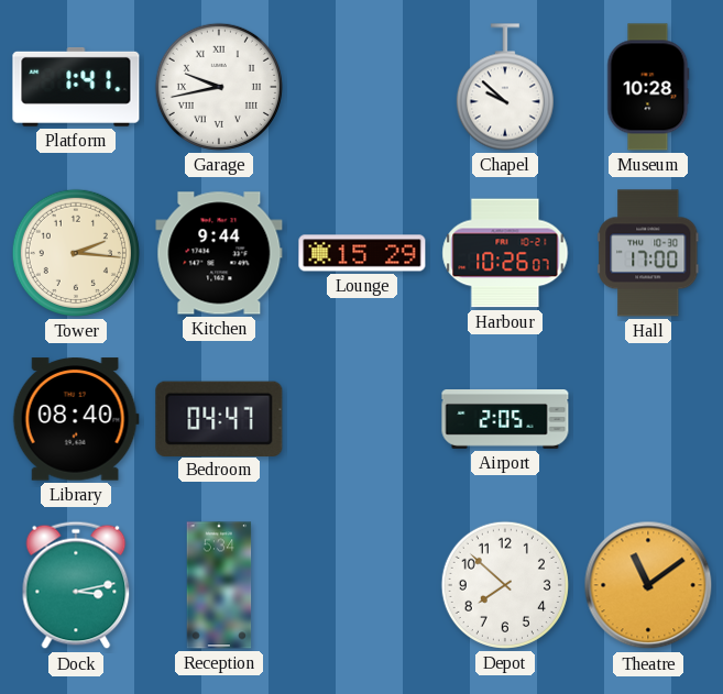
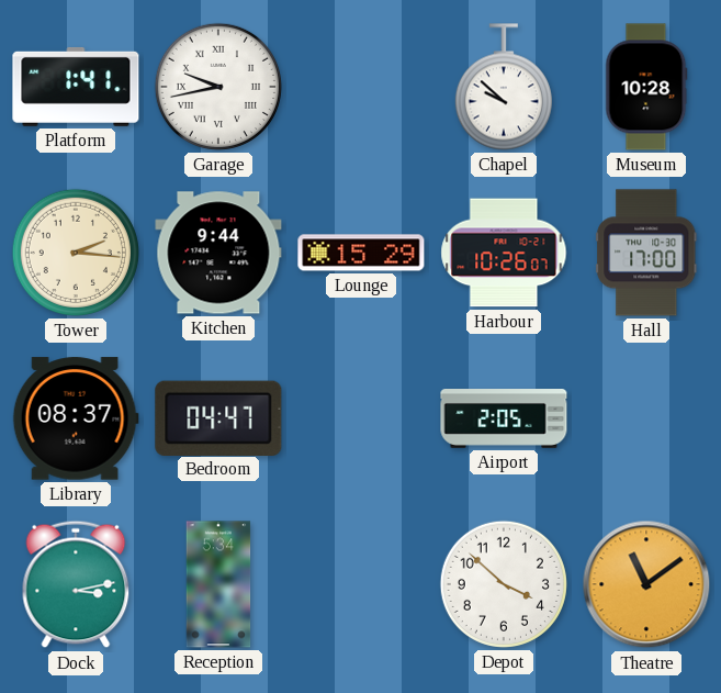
Library: 08:40 -> 08:37
Depot: 7:52 -> 3:52
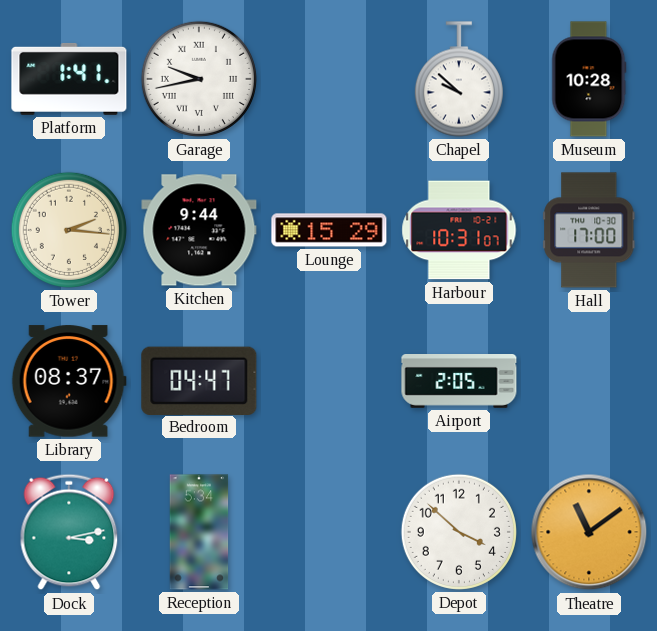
Harbour: 10:26 -> 10:31
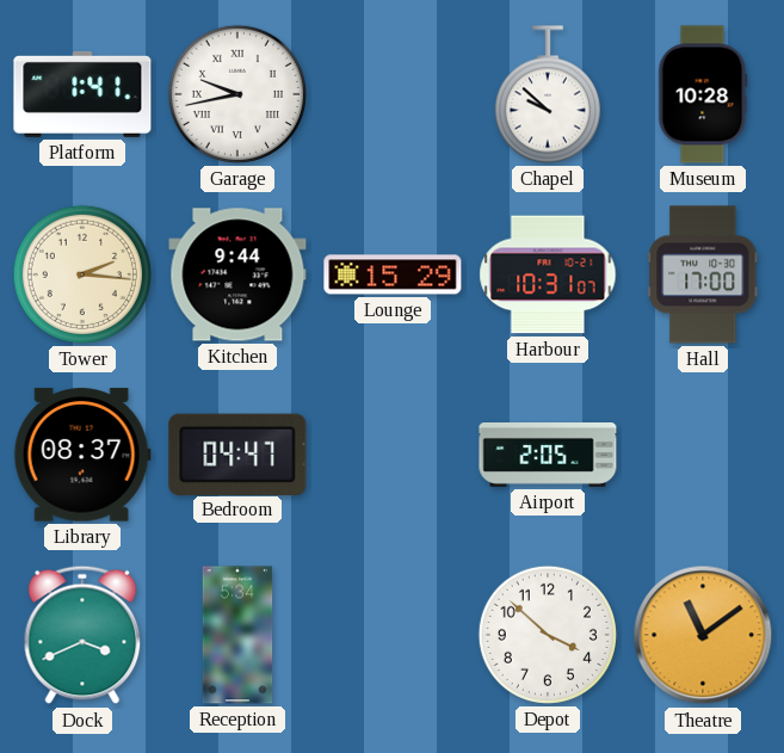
Dock: 3:13 -> 3:41
